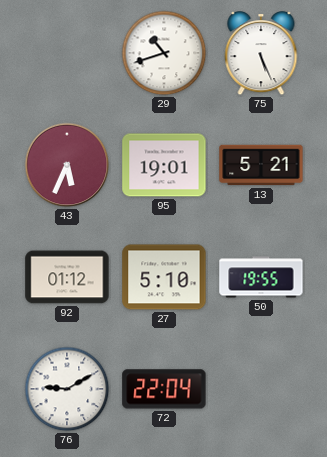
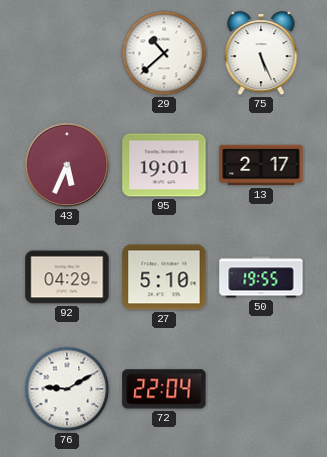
29: 10:42 -> 10:38
13: 5:21 -> 2:17
92: 01:12 -> 04:29
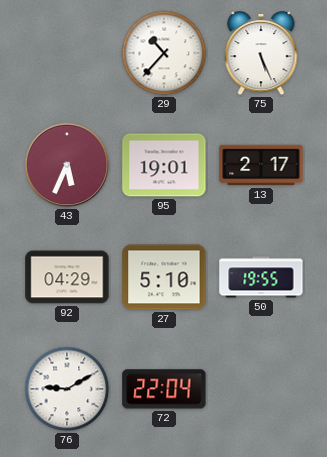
29: 10:38 -> 10:37
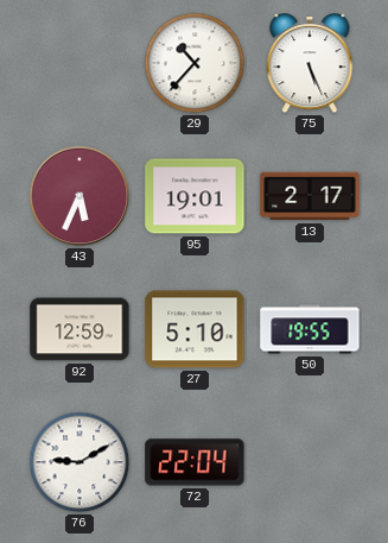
92: 04:29 -> 12:59
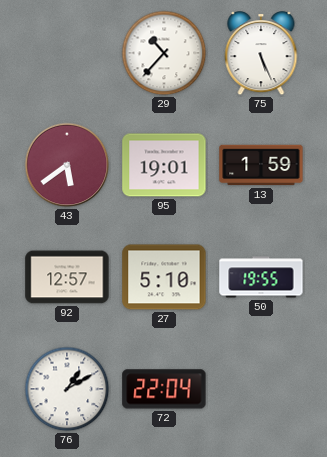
43: 5:34 -> 5:39
13: 2:17 -> 1:59
92: 12:59 -> 12:57
76: 9:10 -> 1:10
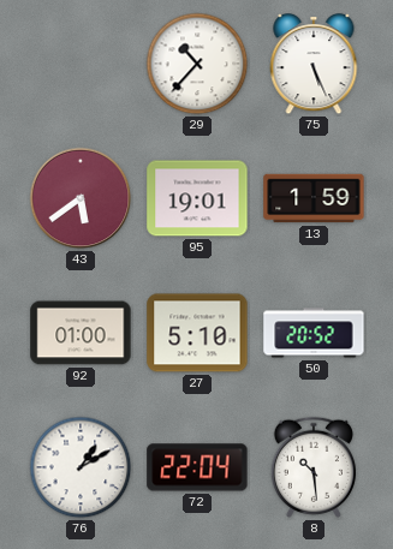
92: 12:57 -> 01:00
50: 19:55 -> 20:52
8: none -> 10:29
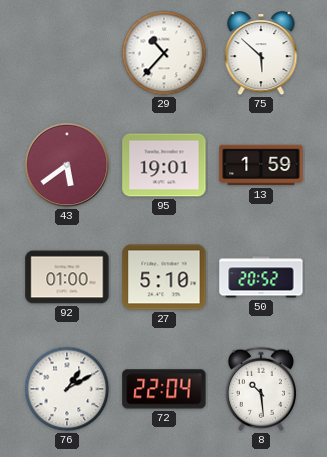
75: 5:26 -> 5:52
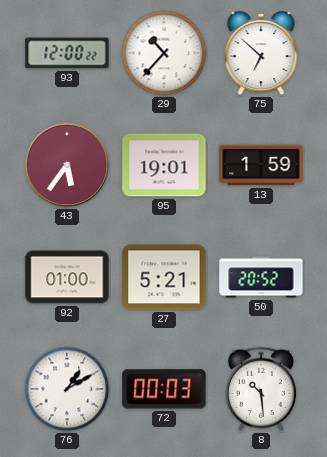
93: none -> 12:00
75: 5:52 -> 6:52
43: 5:39 -> 5:36
27: 5:10 -> 5:21
72: 22:04 -> 00:03
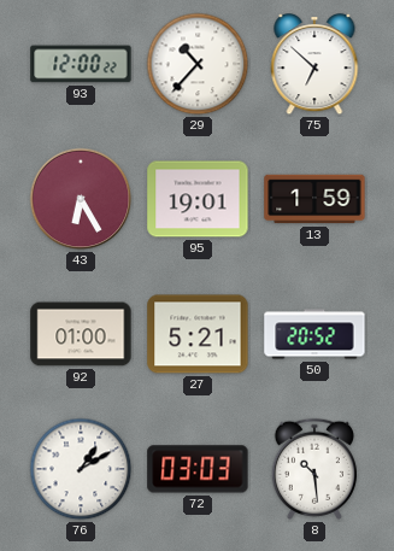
43: 5:36 -> 6:25
72: 00:03 -> 03:03
